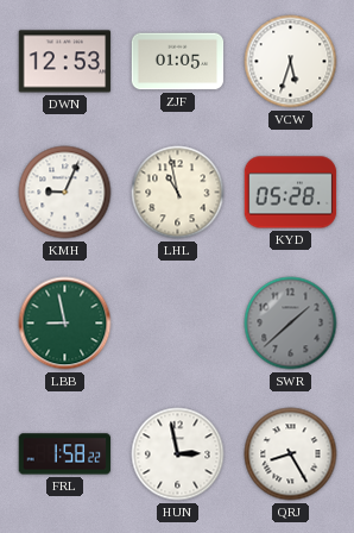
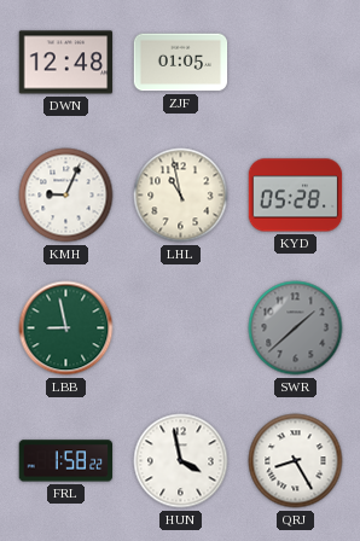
DWN: 12:53 -> 12:48
VCW: 5:33 -> none
HUN: 2:58 -> 3:58
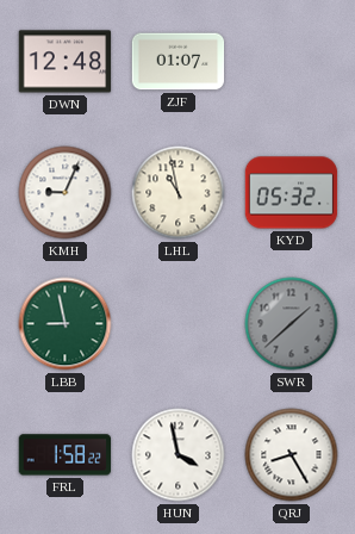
ZJF: 01:05 -> 01:07
KYD: 05:28 -> 05:32
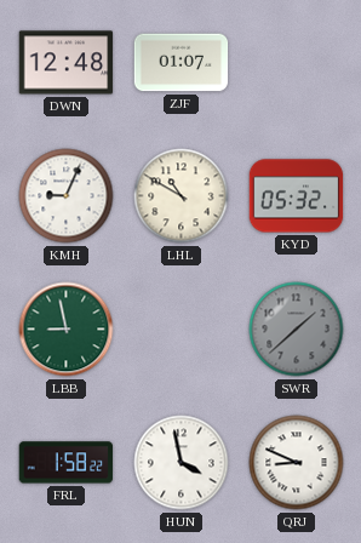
LHL: 10:58 -> 10:50
QRJ: 8:25 -> 8:49
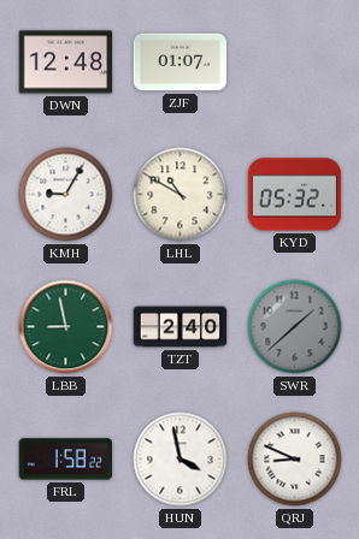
KMH: 9:04 -> 9:05
TZT: none -> 2:40
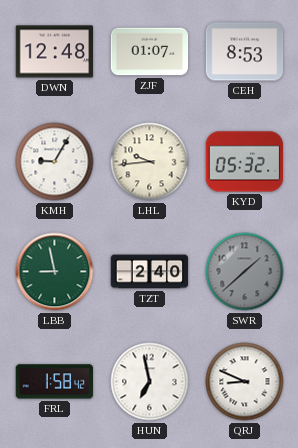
CEH: none -> 8:53
LHL: 10:50 -> 9:44
FRL: 1:58:22 -> 1:58:42
HUN: 3:58 -> 6:58
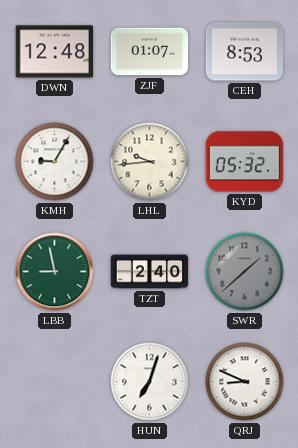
FRL: 1:58 -> none
HUN: 6:58 -> 7:03
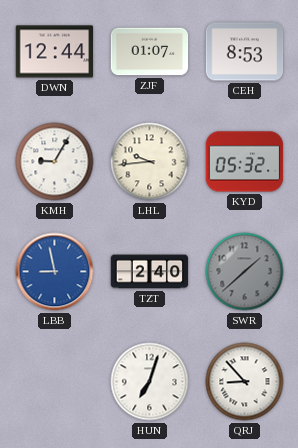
DWN: 12:48 -> 12:44
LBB dial: green -> blue
QRJ: 8:49 -> 8:53
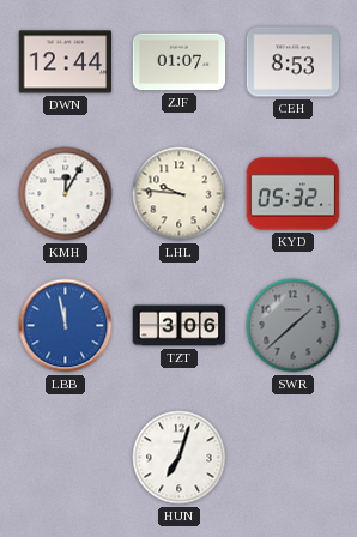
KMH: 9:05 -> 12:05
LHL: 9:44 -> 9:46
LBB: 8:58 -> 11:58
TZT: 2:40 -> 3:06
QRJ: 8:53 -> none
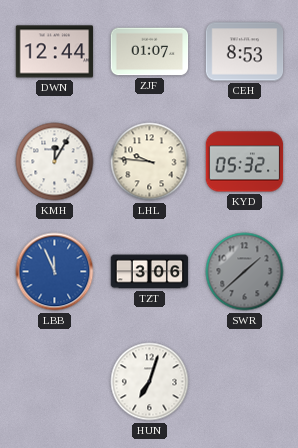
LBB: 11:58 -> 11:56
